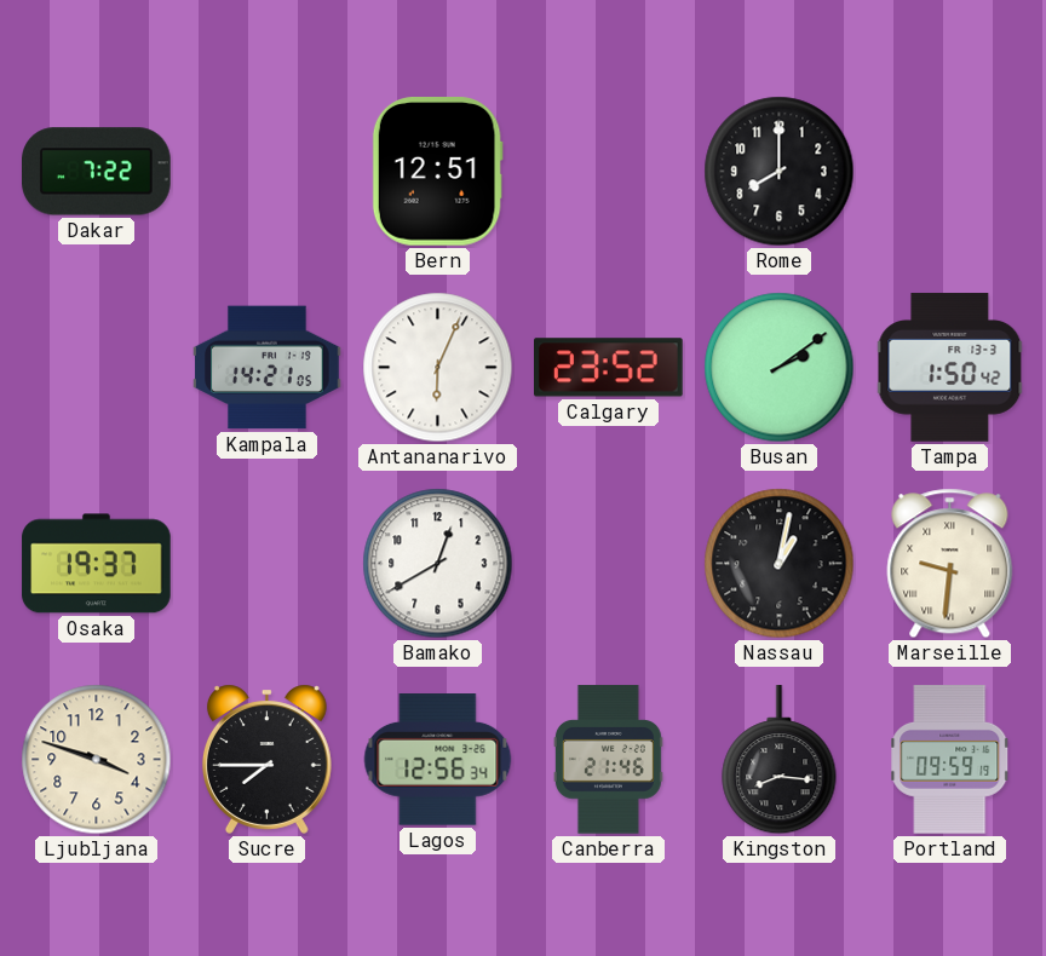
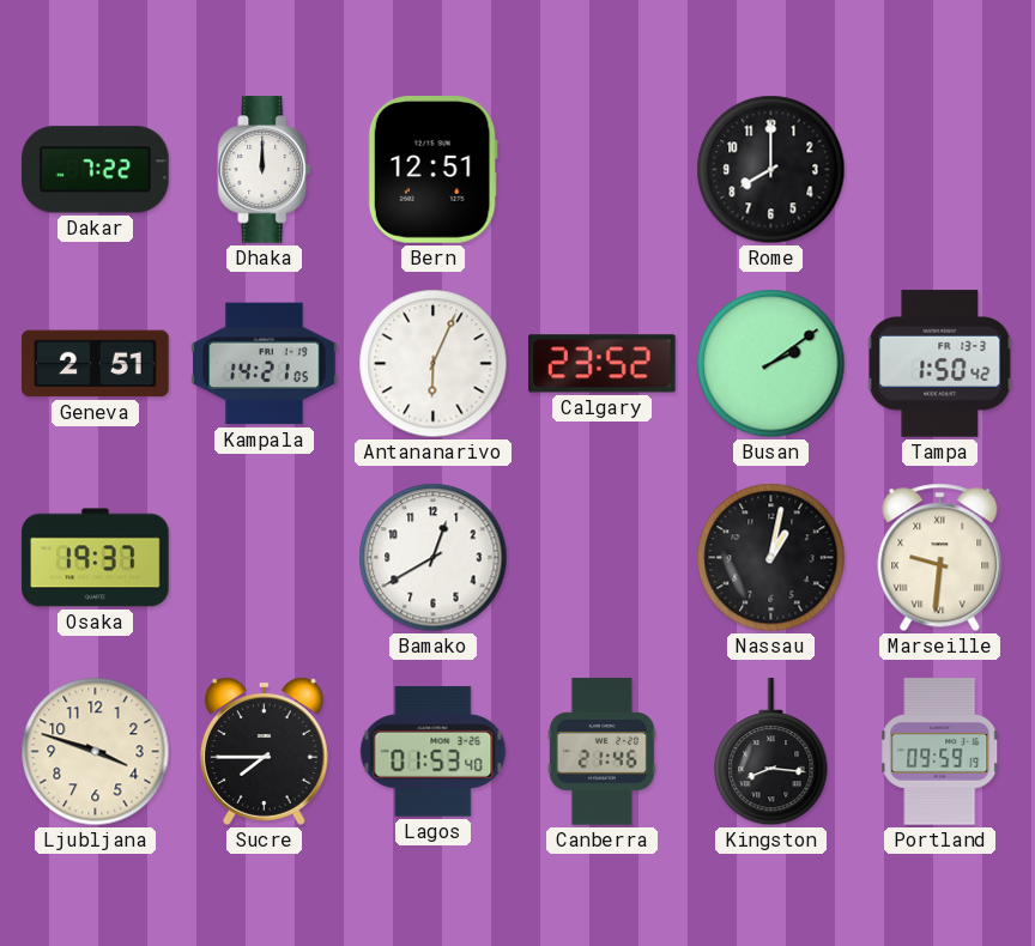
Dhaka: none -> 12:00
Geneva: none -> 2:51
Lagos: 12:56 -> 01:53
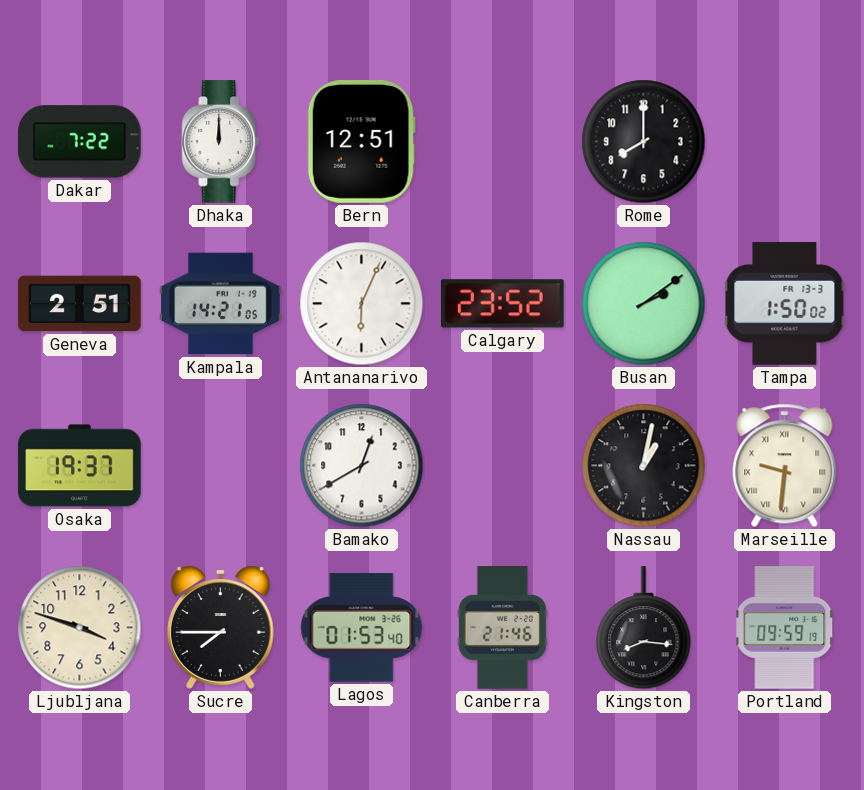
Tampa: 1:50:42 -> 1:50:02
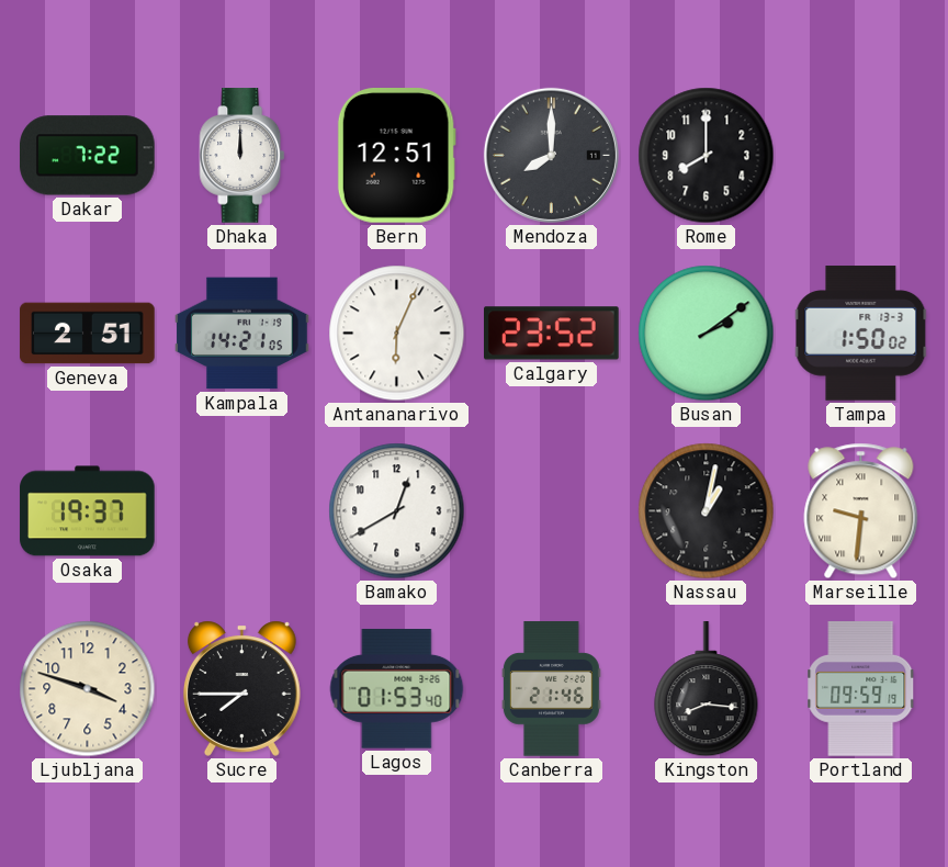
Mendoza: none -> 8:00
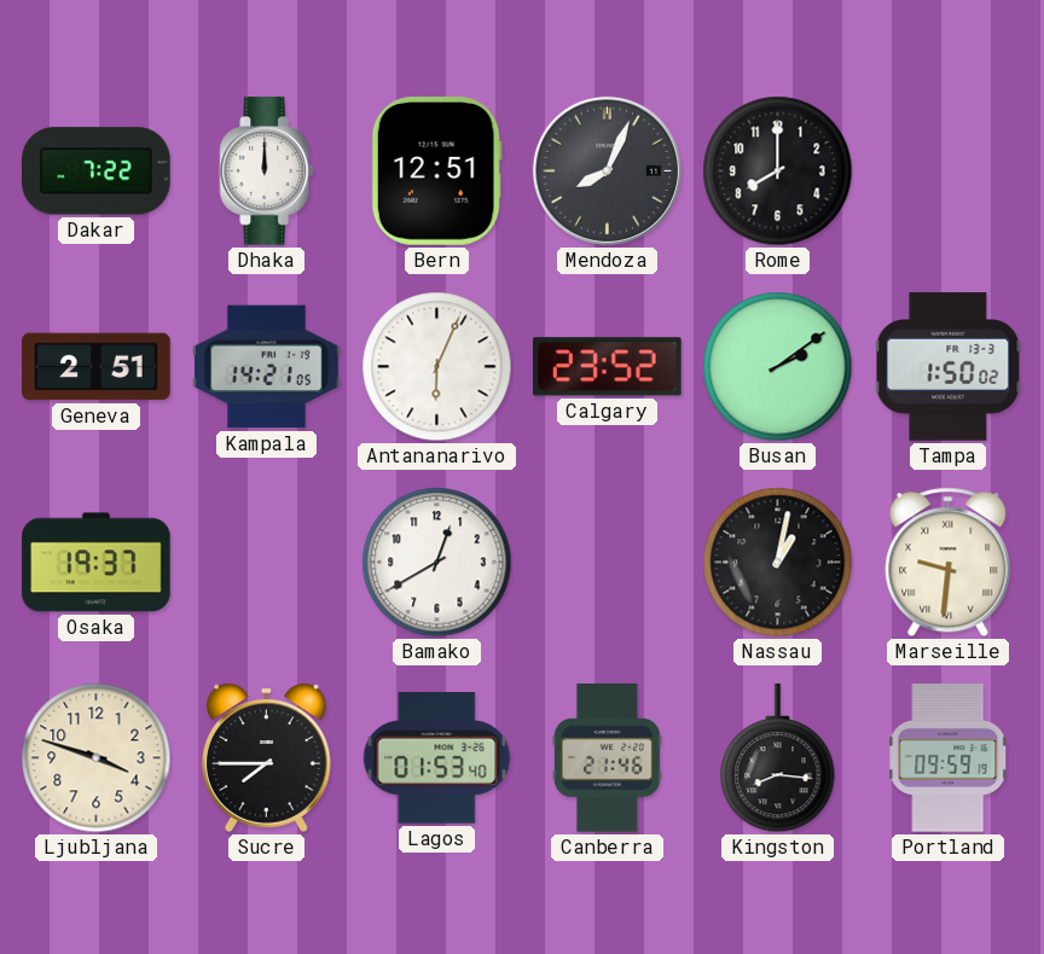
Mendoza: 8:00 -> 8:04
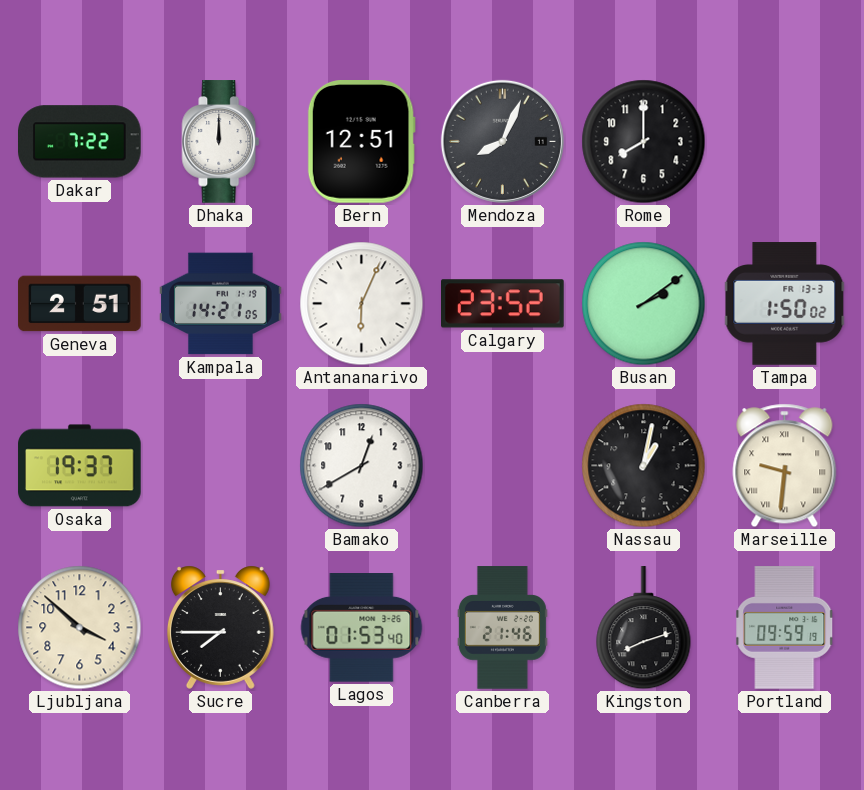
Ljubljana: 3:48 -> 3:52
Kingston: 8:16 -> 8:12
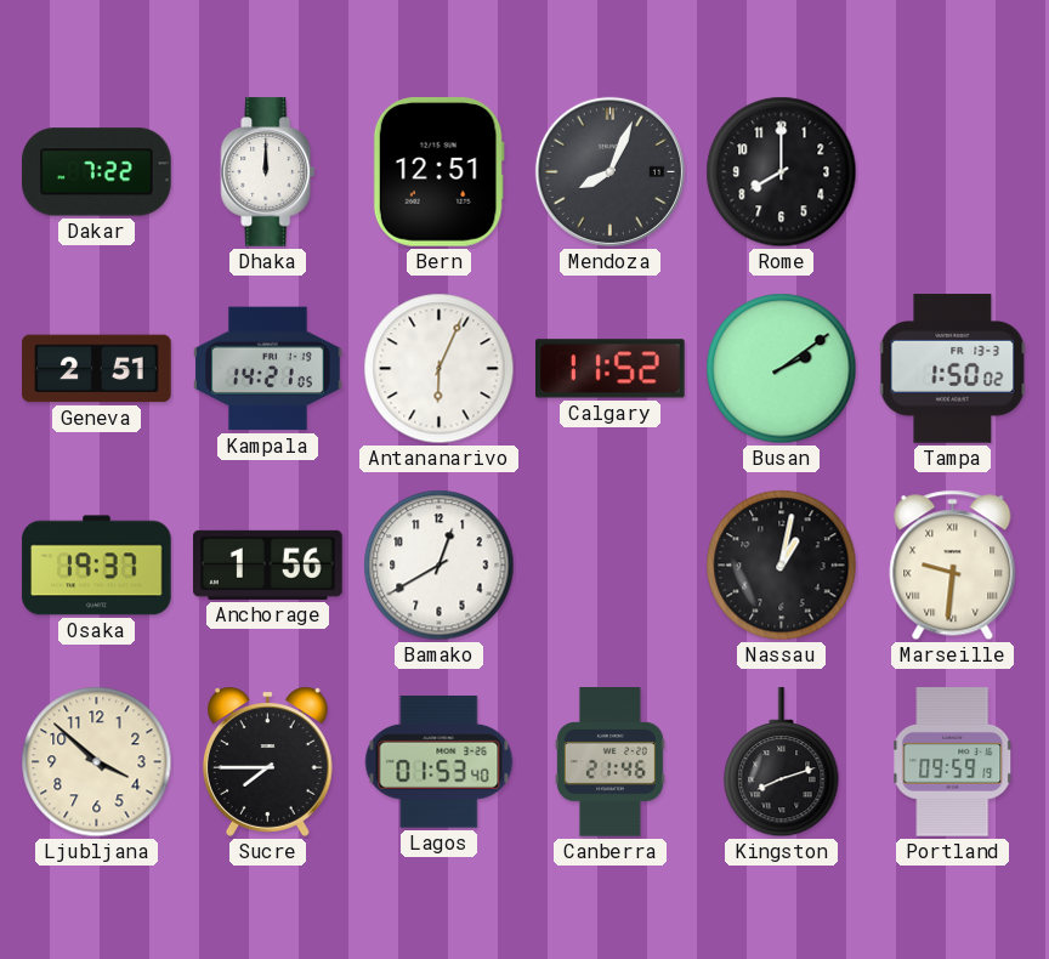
Calgary: 23:52 -> 11:52
Anchorage: none -> 1:56
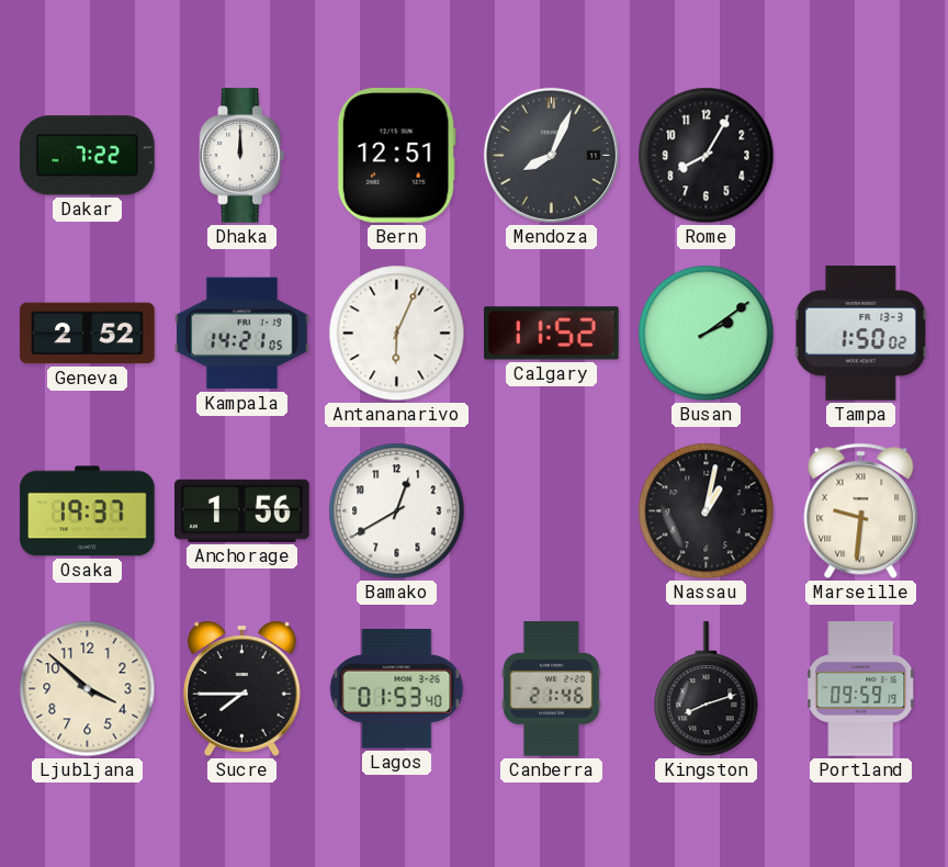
Rome: 8:00 -> 8:05
Geneva: 2:51 -> 2:52
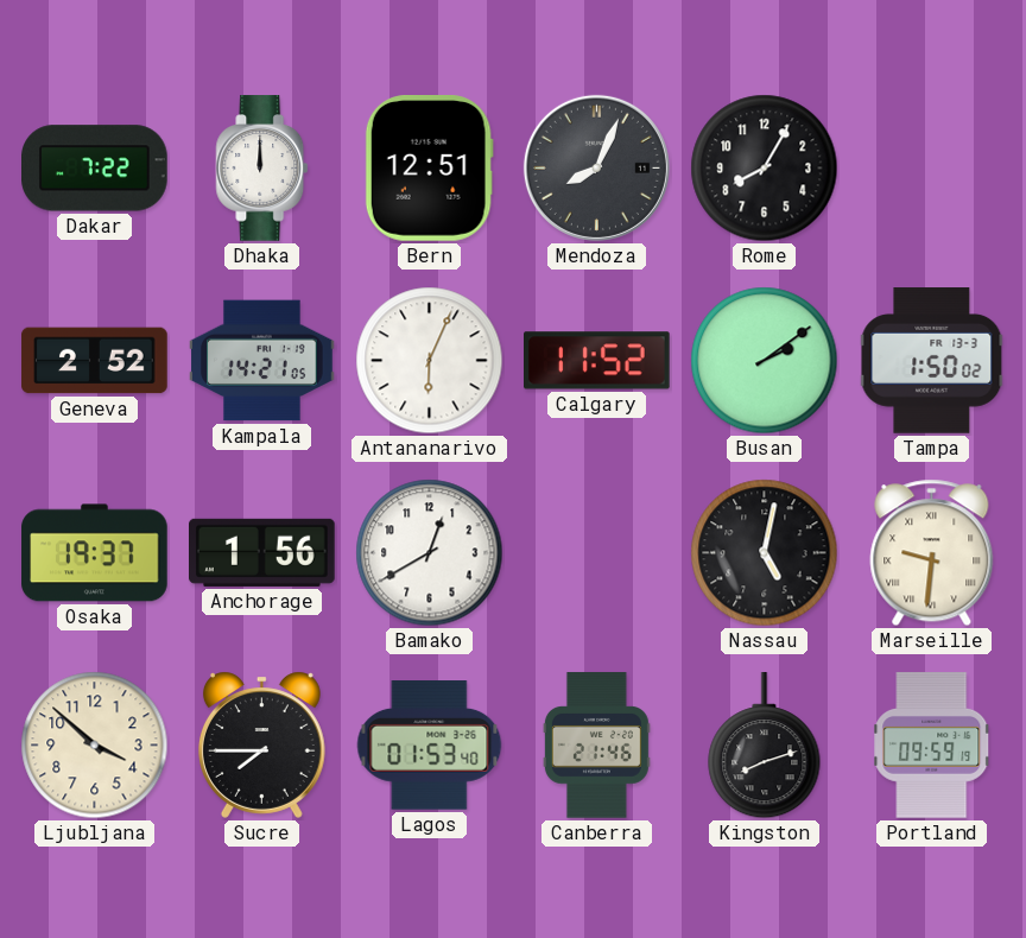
Nassau: 1:02 -> 5:02
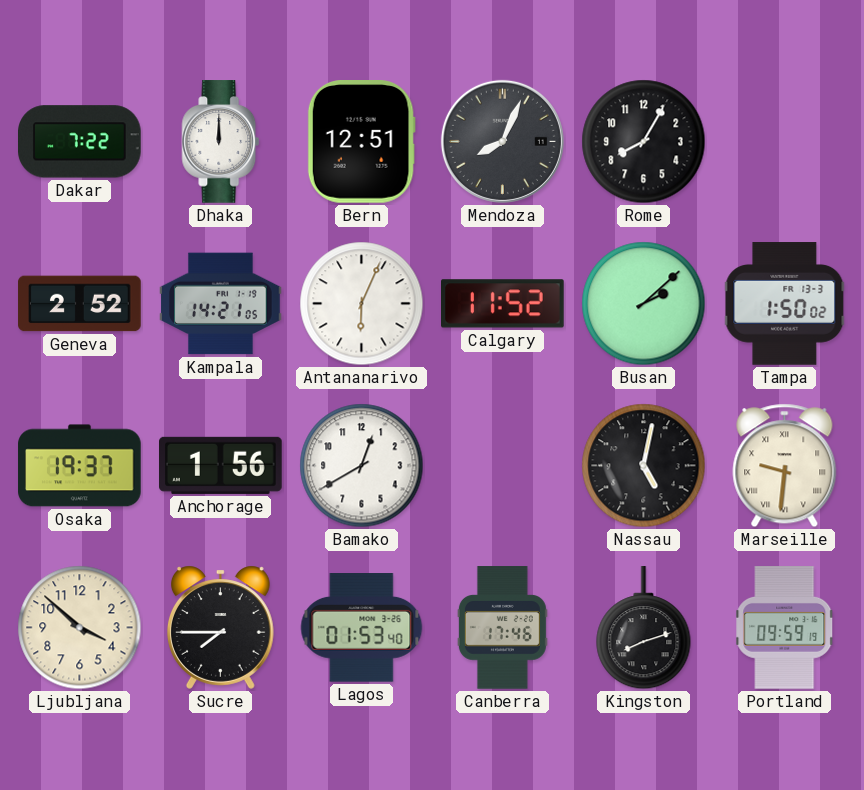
Busan: 2:09 -> 2:08
Canberra: 21:46 -> 17:46
